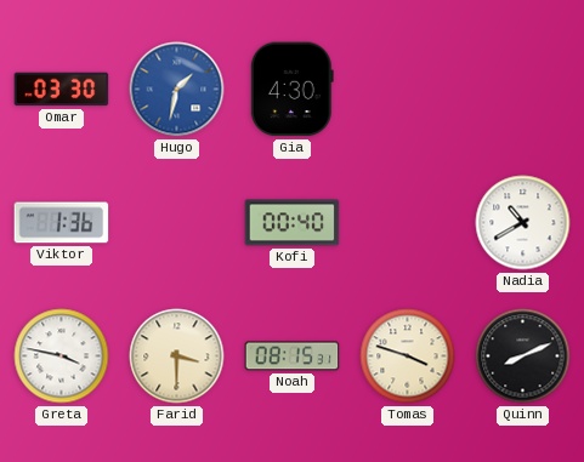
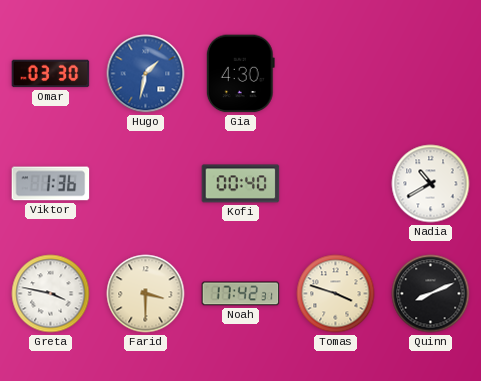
Noah: 08:15 -> 17:42
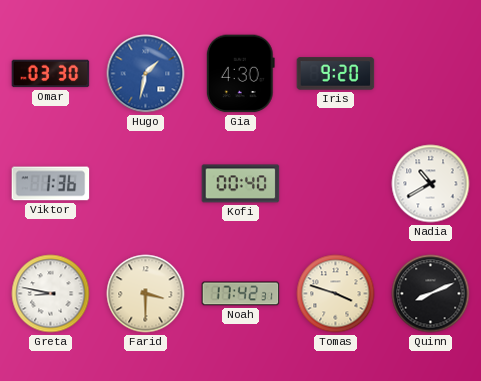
Iris: none -> 9:20
Greta: 3:47 -> 8:47
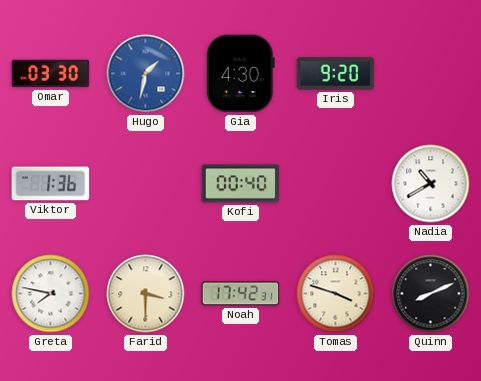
Greta: 8:47 -> 7:47
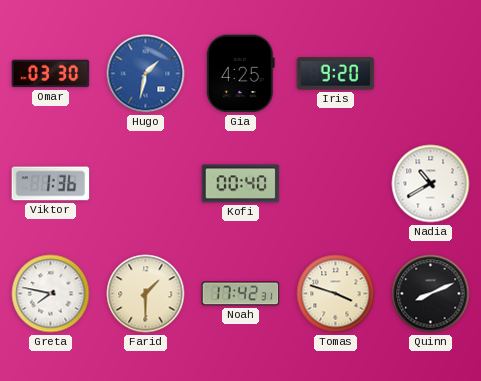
Gia: 4:30 -> 4:25
Farid: 3:30 -> 1:30
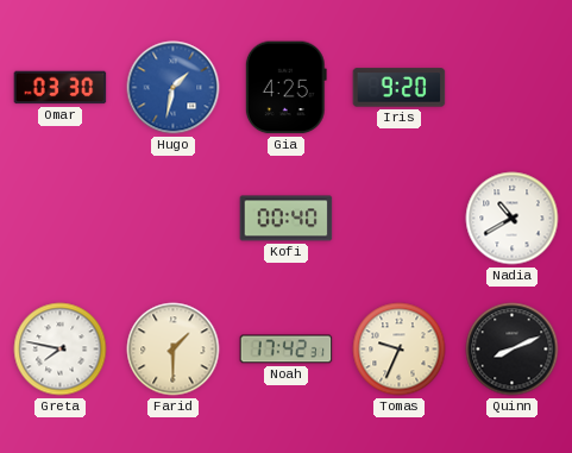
Viktor: 1:36 -> none
Tomas: 3:48 -> 9:34
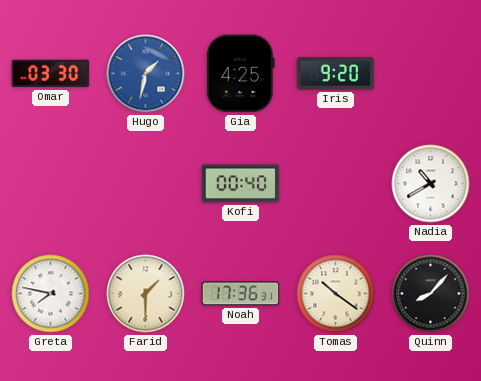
Noah: 17:42 -> 17:36
Tomas: 9:34 -> 10:21
Quinn: 8:11 -> 8:07
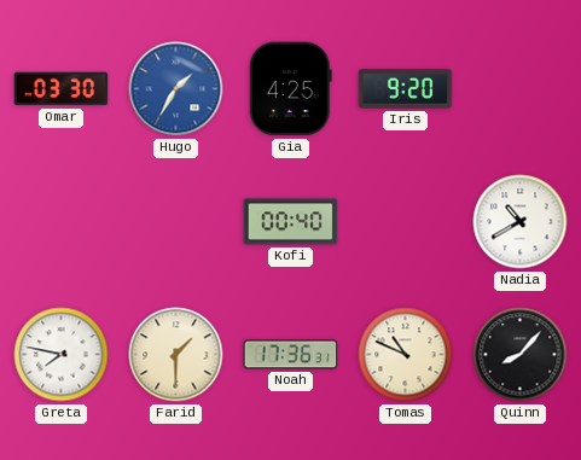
Hugo: 1:32 -> 1:35
Tomas: 10:21 -> 10:49
